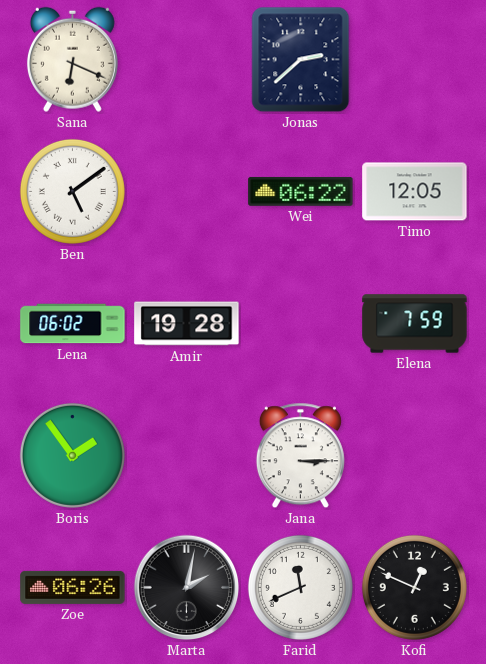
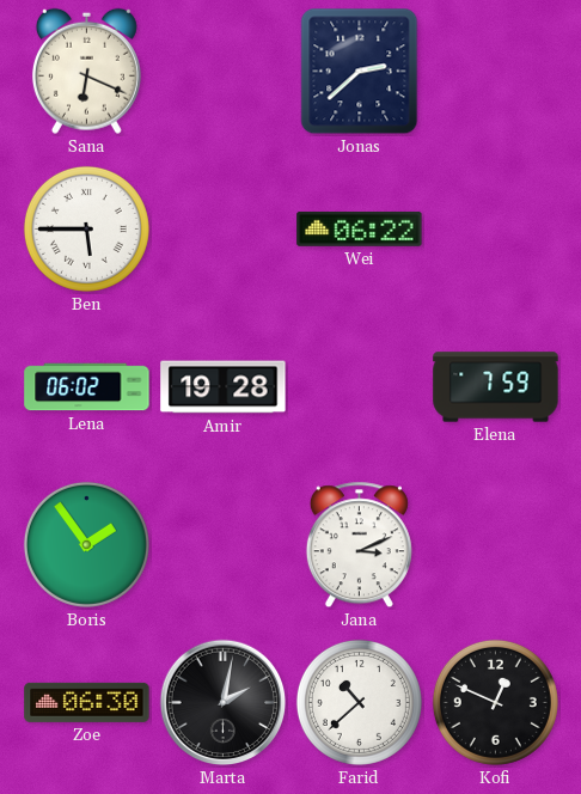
Ben: 5:09 -> 5:45
Timo: 12:05 -> none
Jana: 3:15 -> 3:11
Zoe: 06:26 -> 06:30
Farid: 11:41 -> 10:38
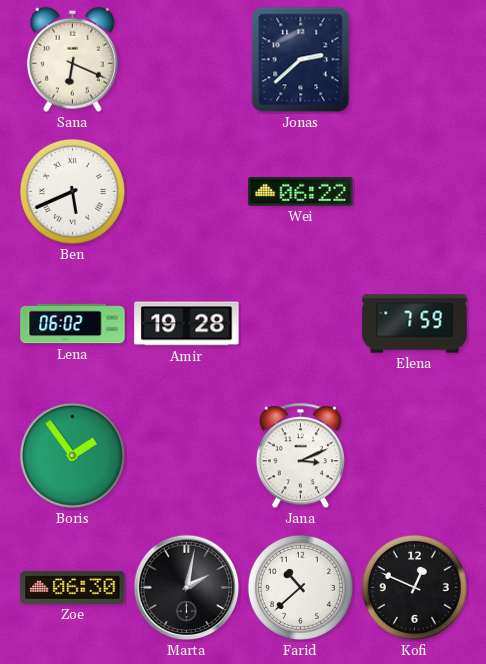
Ben: 5:45 -> 5:41
